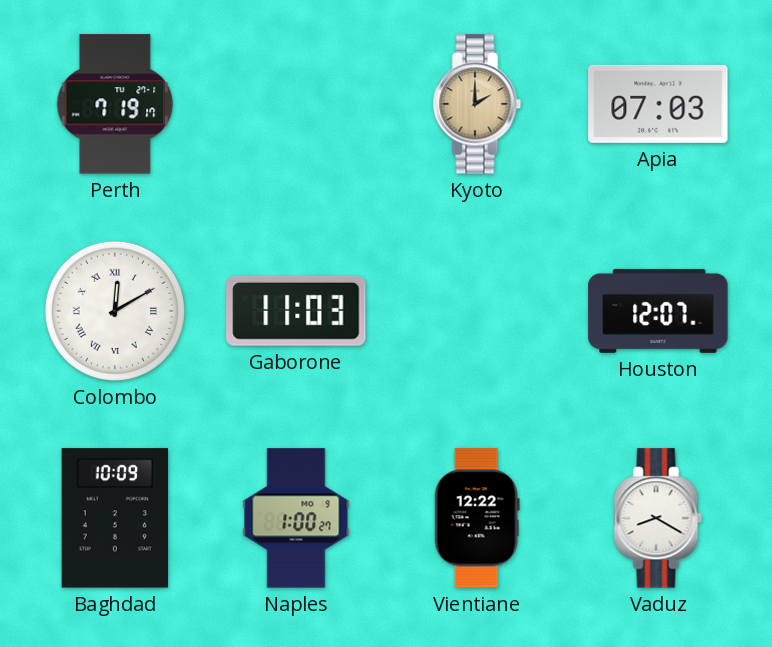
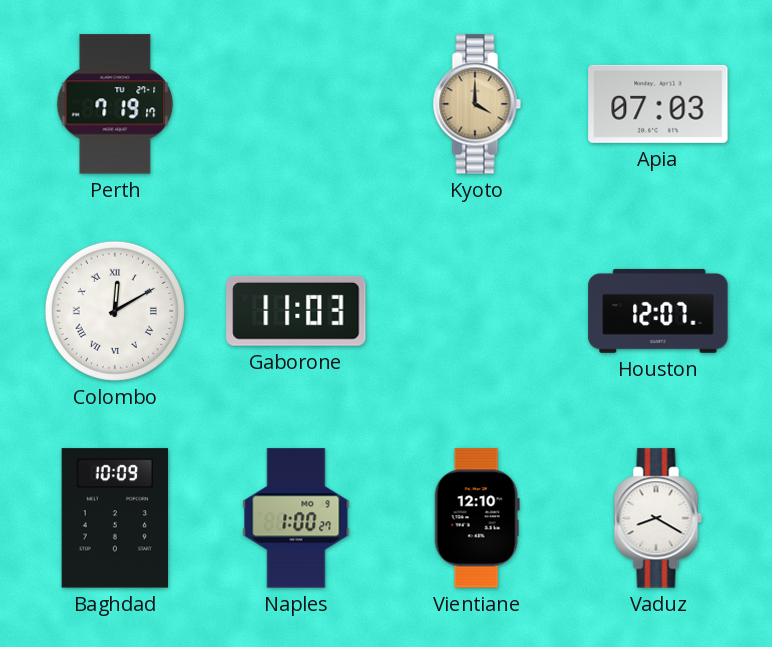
Kyoto: 2:00 -> 4:00
Vientiane: 12:22 -> 12:10
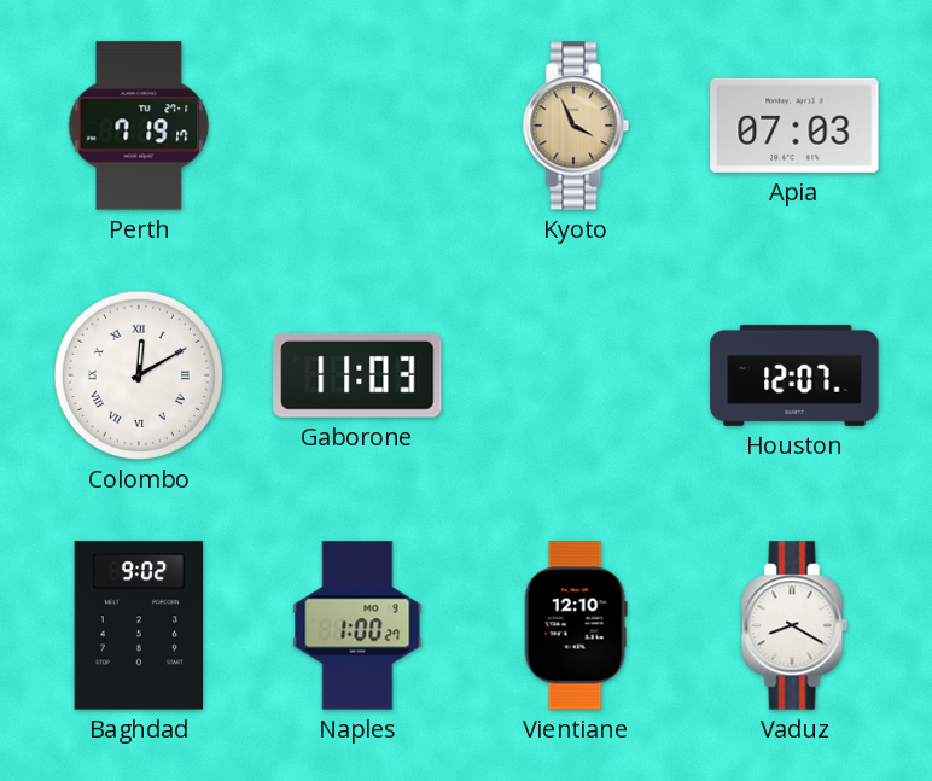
Kyoto: 4:00 -> 3:56
Baghdad: 10:09 -> 9:02
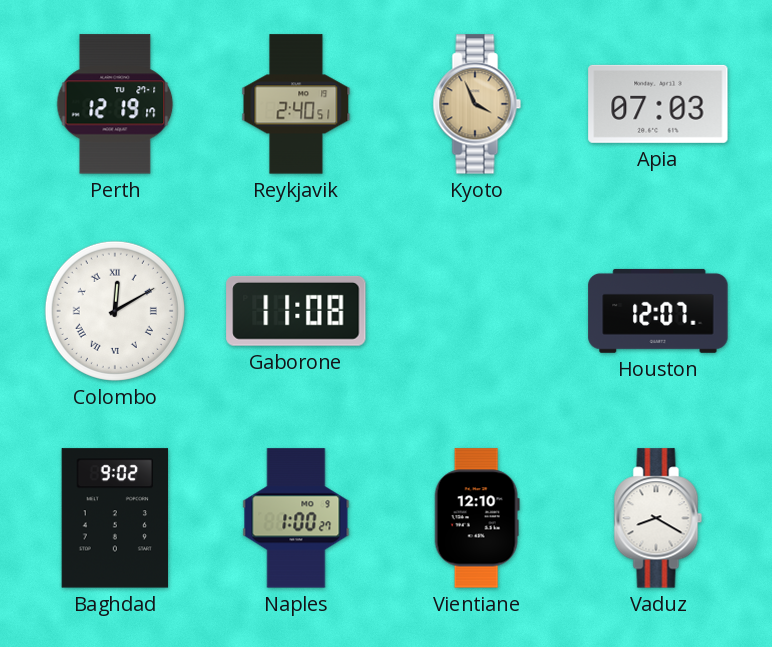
Perth: 7:19 -> 12:19
Reykjavik: none -> 2:40
Gaborone: 11:03 -> 11:08
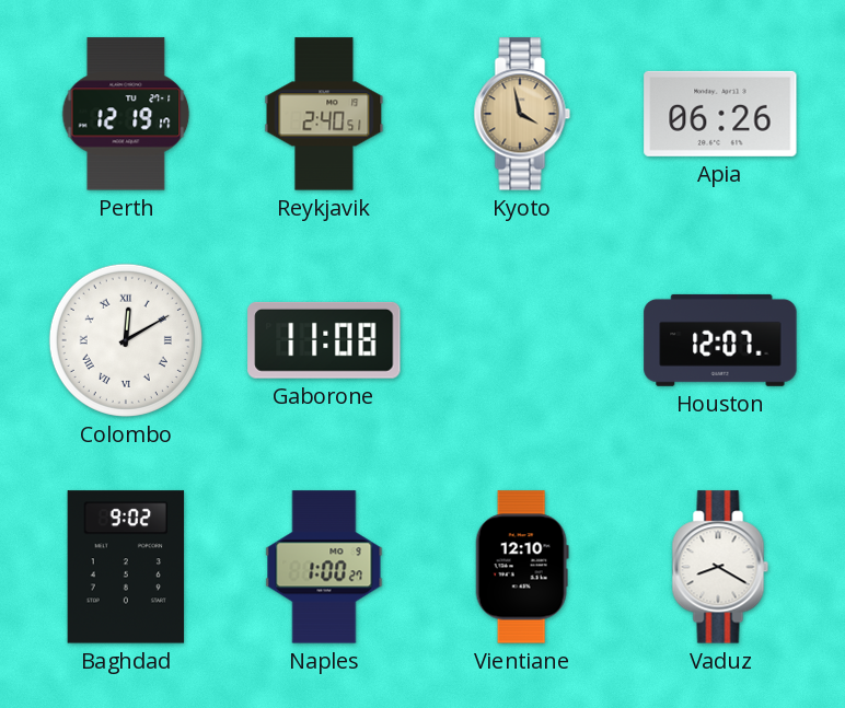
Kyoto: 3:56 -> 3:58
Apia: 07:03 -> 06:26
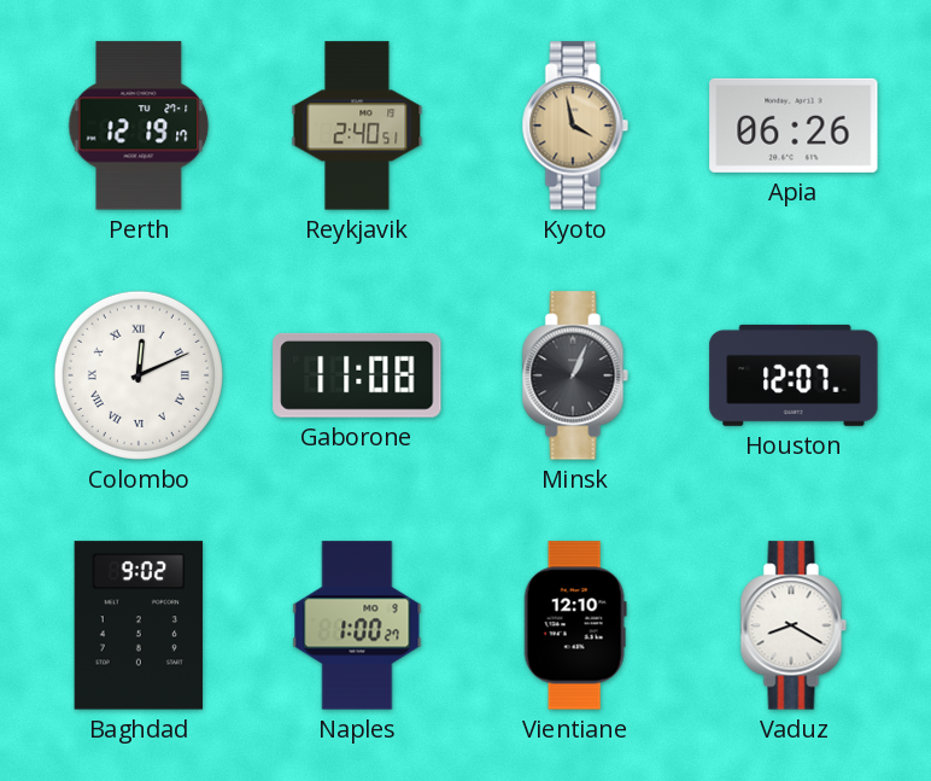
Colombo: 12:10 -> 12:11
Minsk: none -> 1:04
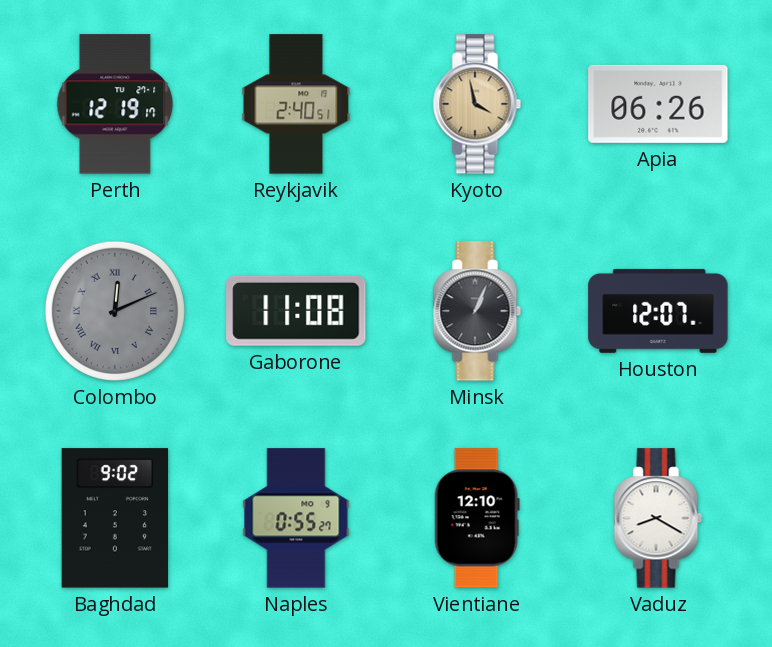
Colombo dial: white -> grey
Naples: 1:00 -> 0:55
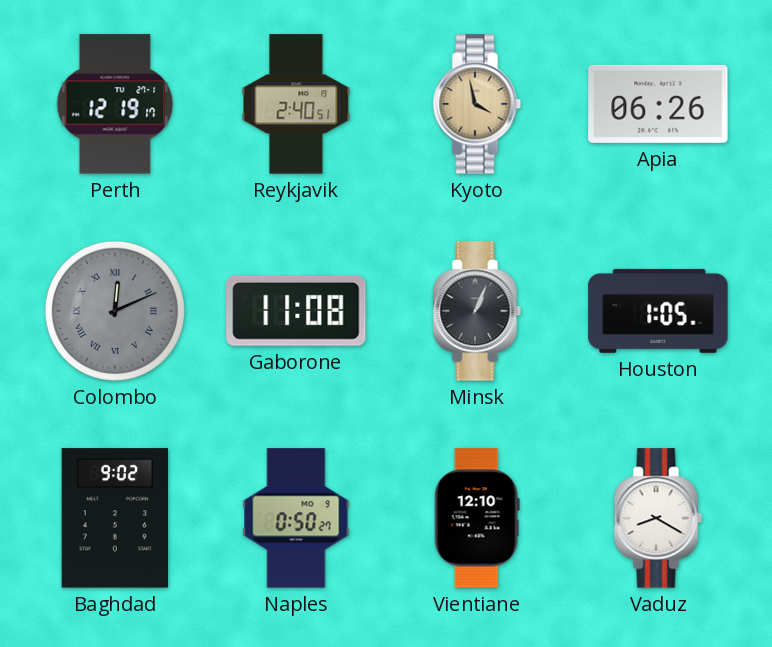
Houston: 12:07 -> 1:05
Naples: 0:55 -> 0:50
